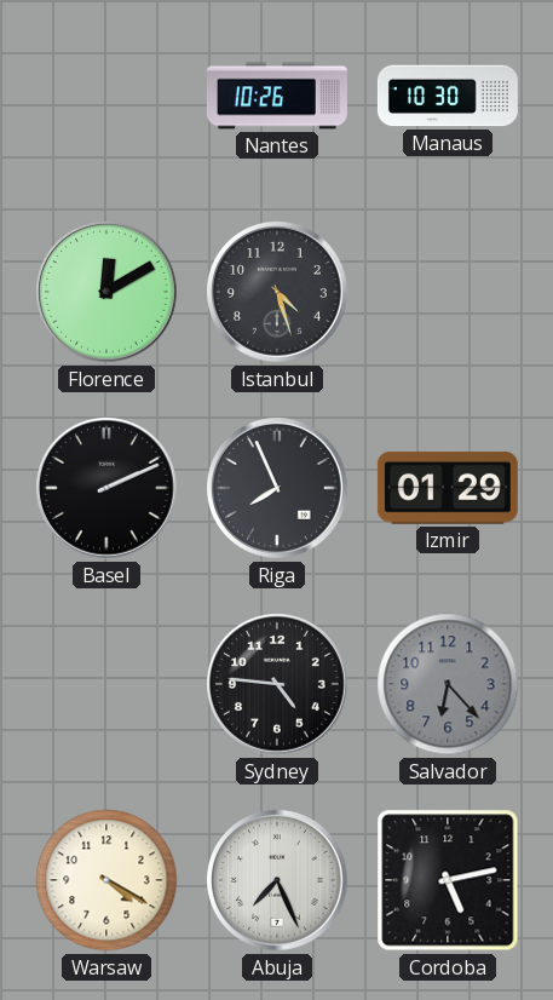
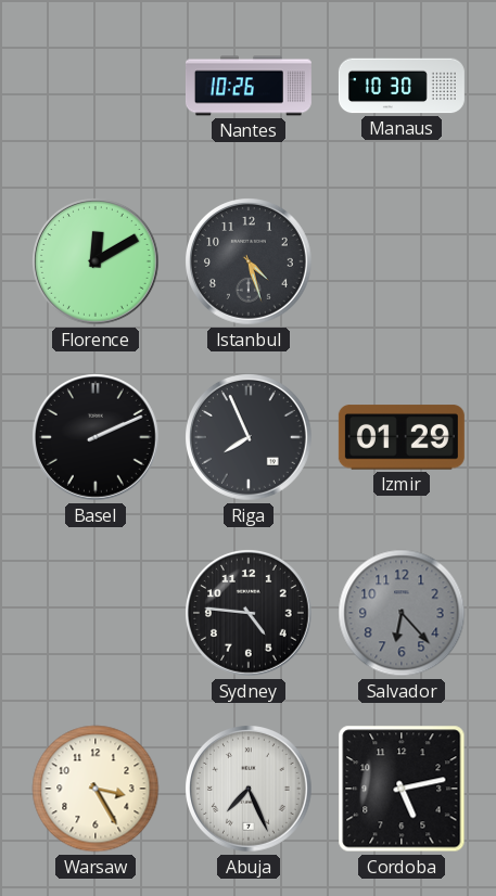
Warsaw: 4:20 -> 3:25
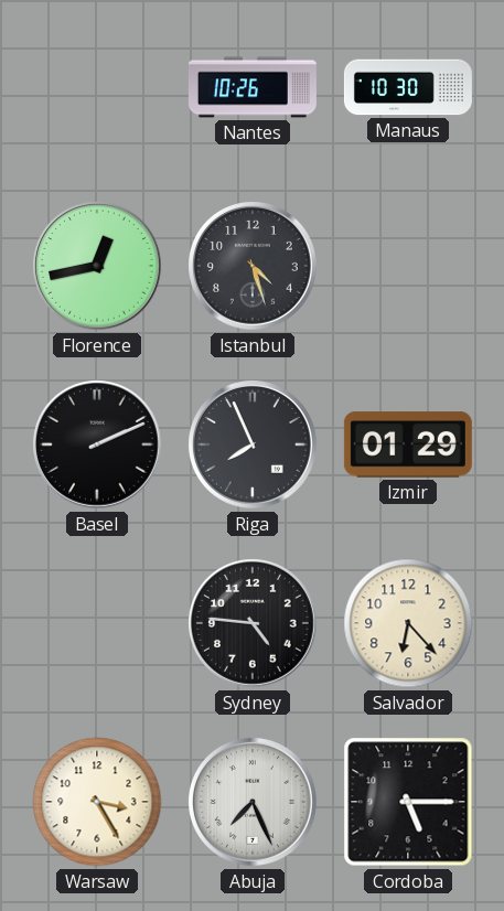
Florence: 12:10 -> 12:43
Salvador dial: grey -> cream
Cordoba: 5:13 -> 5:15
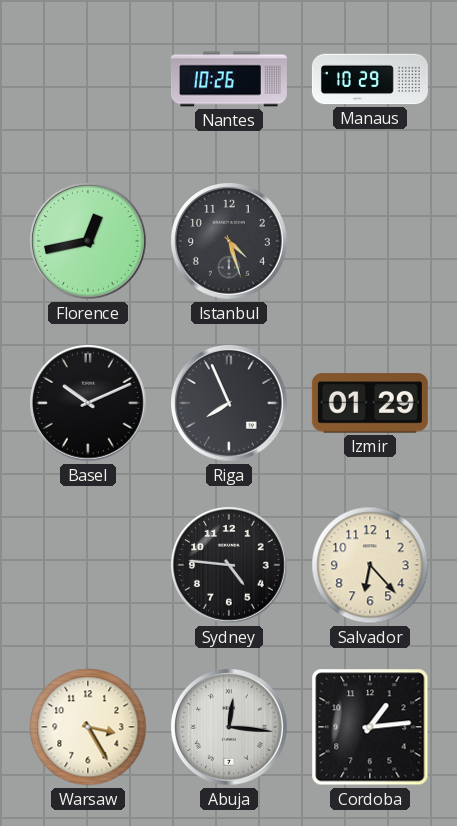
Manaus: 10:30 -> 10:29
Basel: 2:11 -> 10:11
Abuja: 7:26 -> 12:16
Cordoba: 5:15 -> 1:14
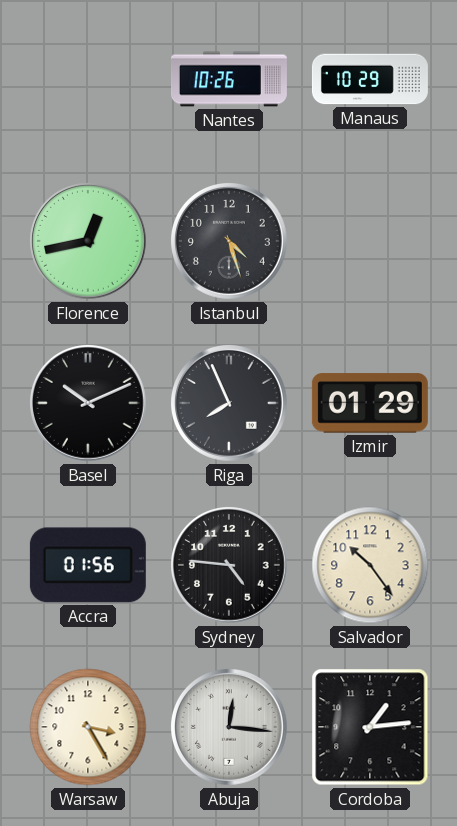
Accra: none -> 01:56
Salvador: 6:23 -> 10:24
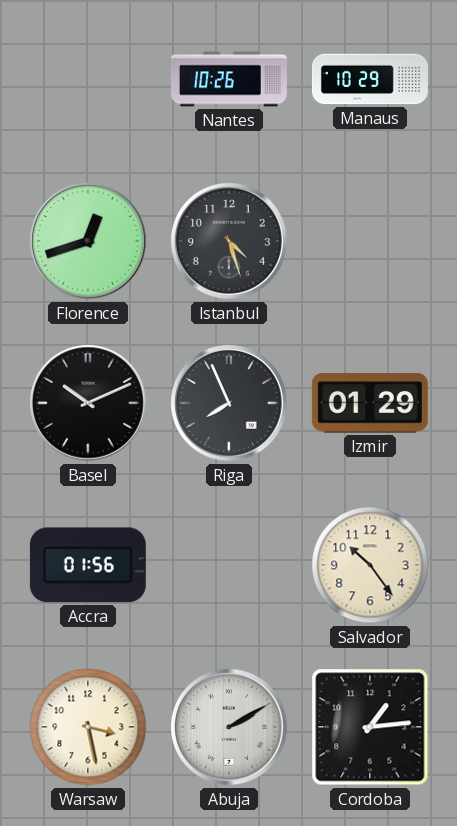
Florence: 12:43 -> 12:42
Sydney: 4:46 -> none
Warsaw: 3:25 -> 3:28
Abuja: 12:16 -> 2:10
